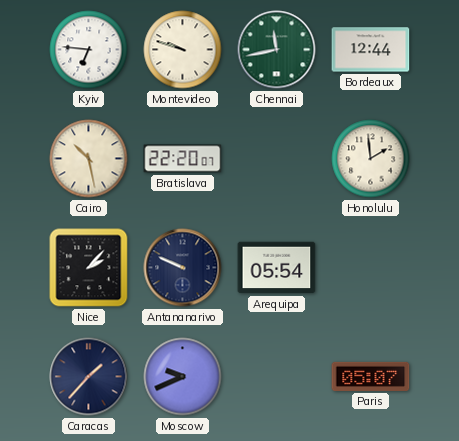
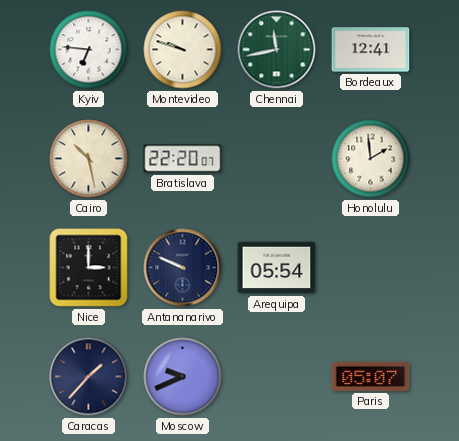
Bordeaux: 12:44 -> 12:41
Nice: 2:07 -> 3:00
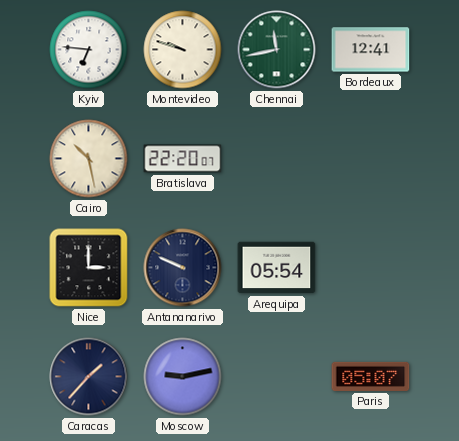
Honolulu: 1:59 -> none
Moscow: 9:41 -> 9:13
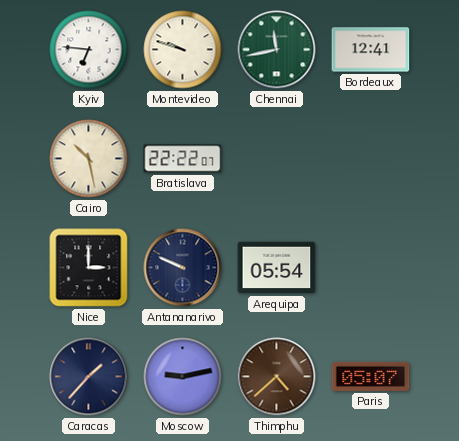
Bratislava: 22:20 -> 22:22
Thimphu: none -> 4:38
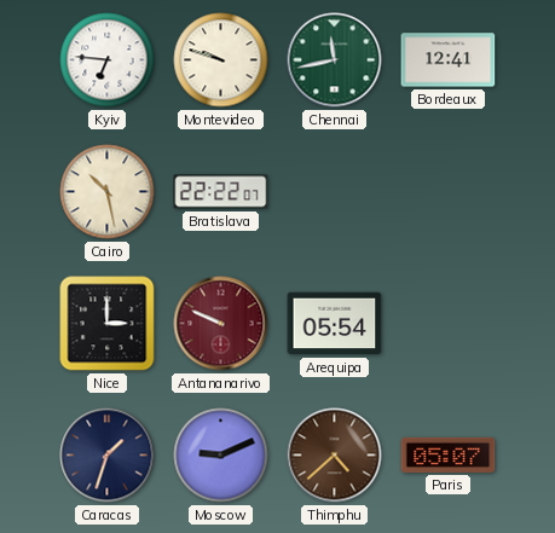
Antananarivo dial: navy -> burgundy
Caracas: 1:37 -> 1:33
Moscow: 9:13 -> 9:11
